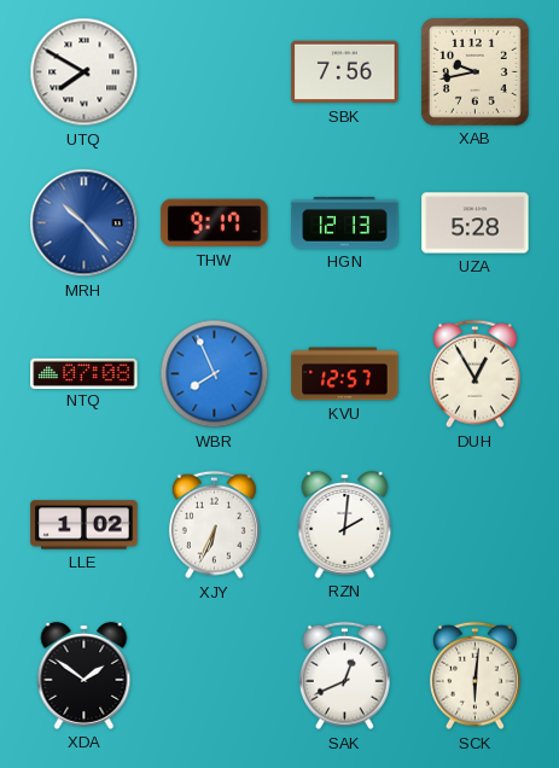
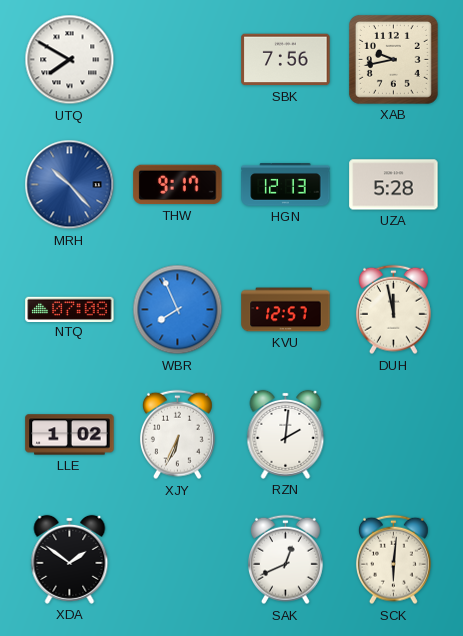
DUH: 12:55 -> 11:58
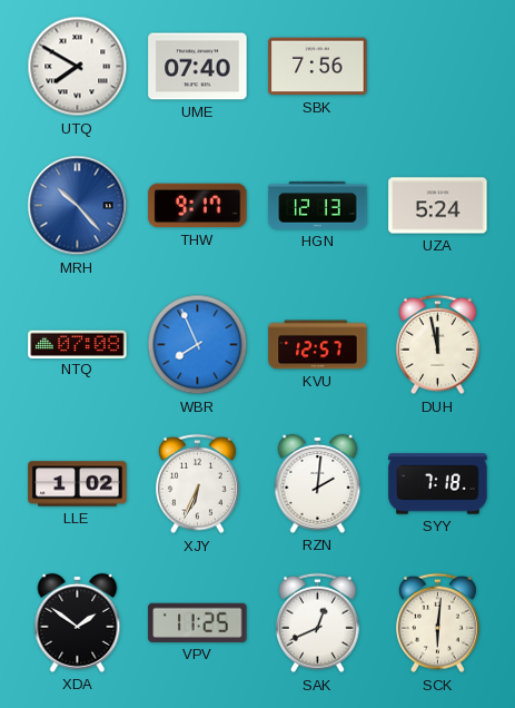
UME: none -> 07:40
XAB: 9:43 -> none
UZA: 5:28 -> 5:24
SYY: none -> 7:18
VPV: none -> 11:25
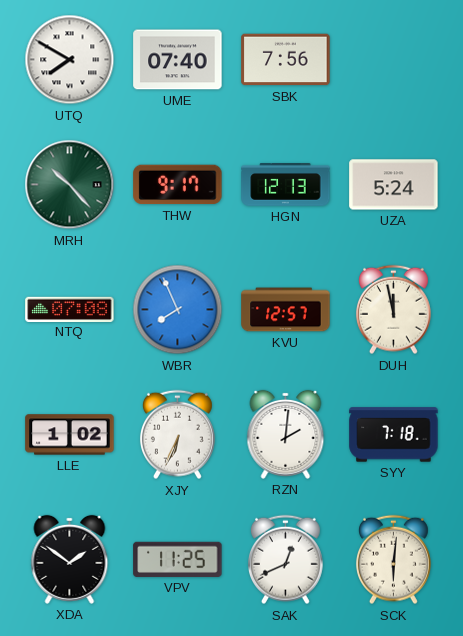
MRH dial: blue -> green
